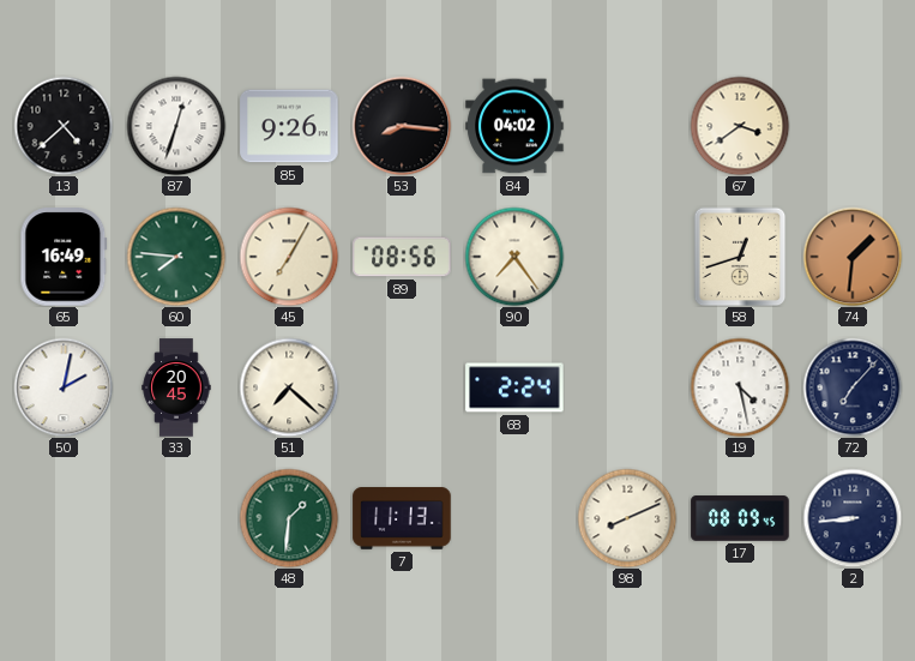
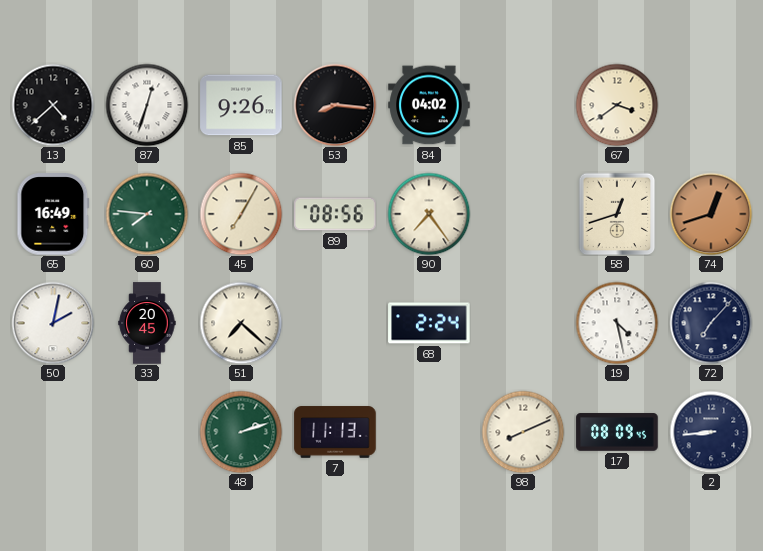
74: 1:31 -> 12:42
48: 1:31 -> 2:12
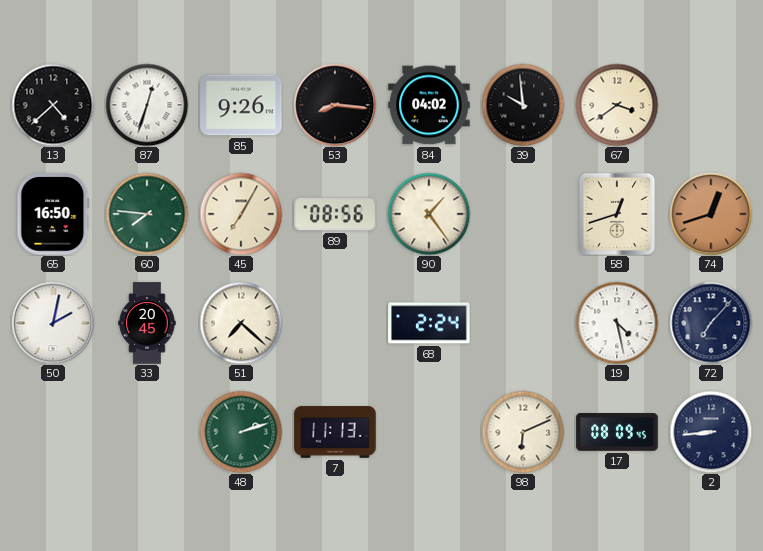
39: none -> 9:59
65: 16:49 -> 16:50
90: 7:24 -> 1:24
98: 8:11 -> 6:11
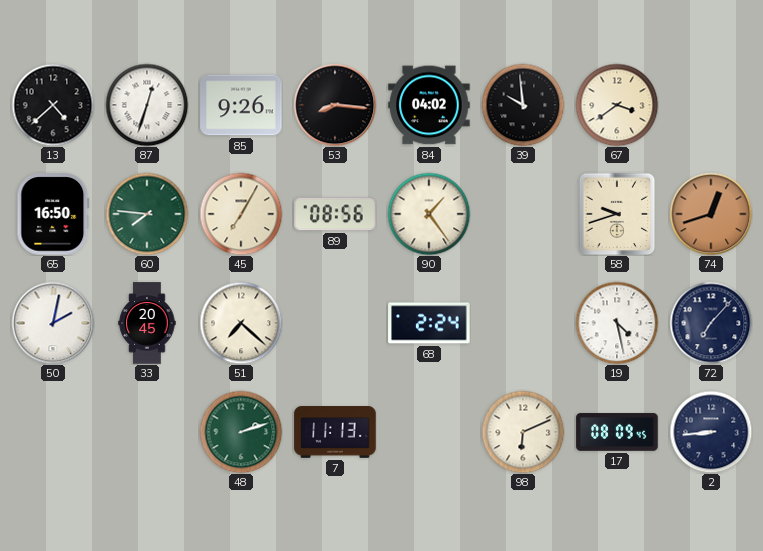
58: 12:42 -> 9:42
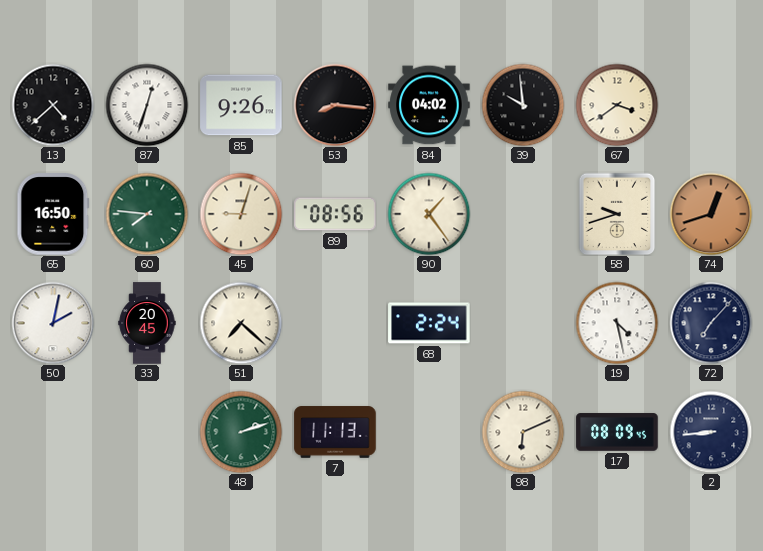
45: 7:05 -> 9:03
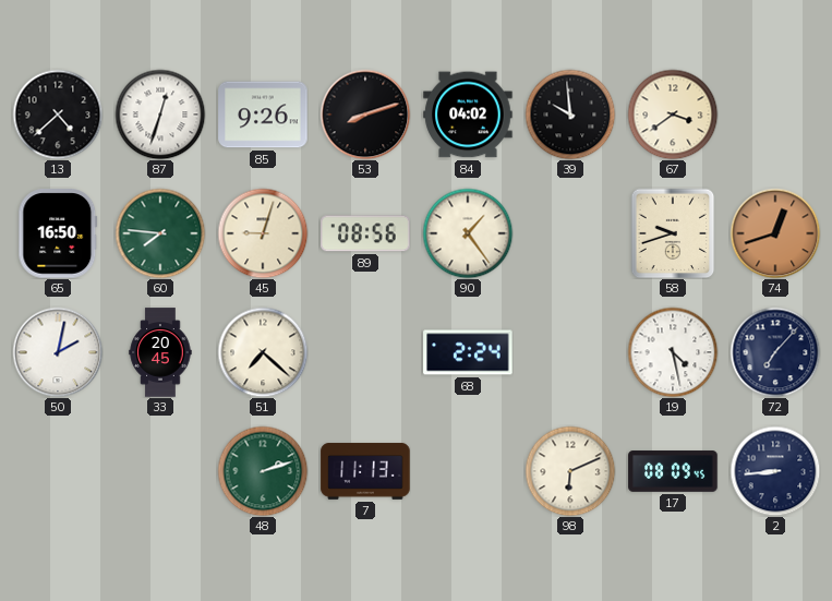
53: 8:16 -> 8:12
